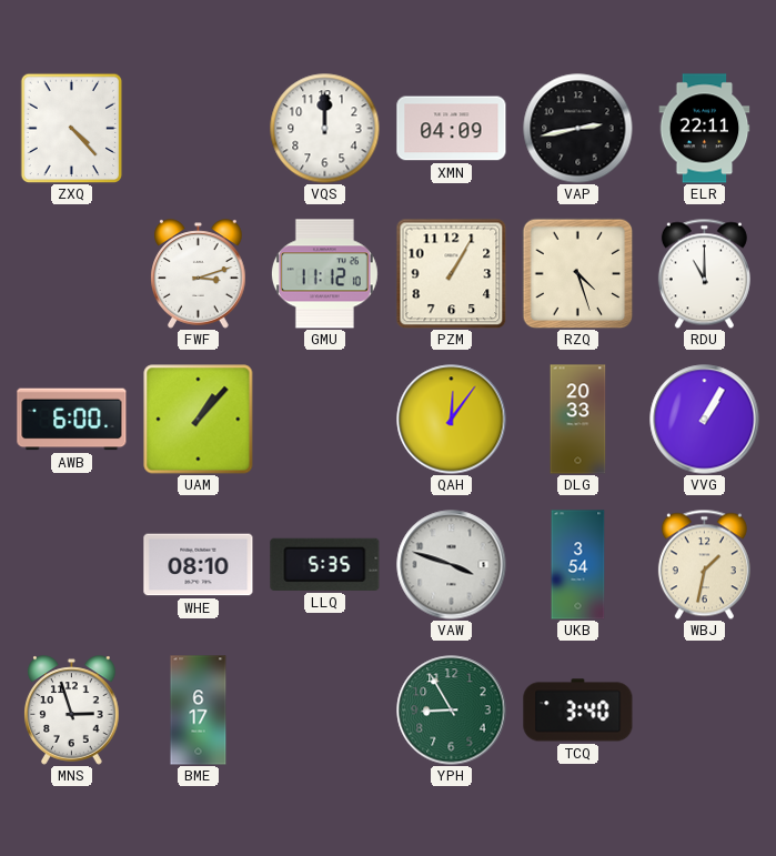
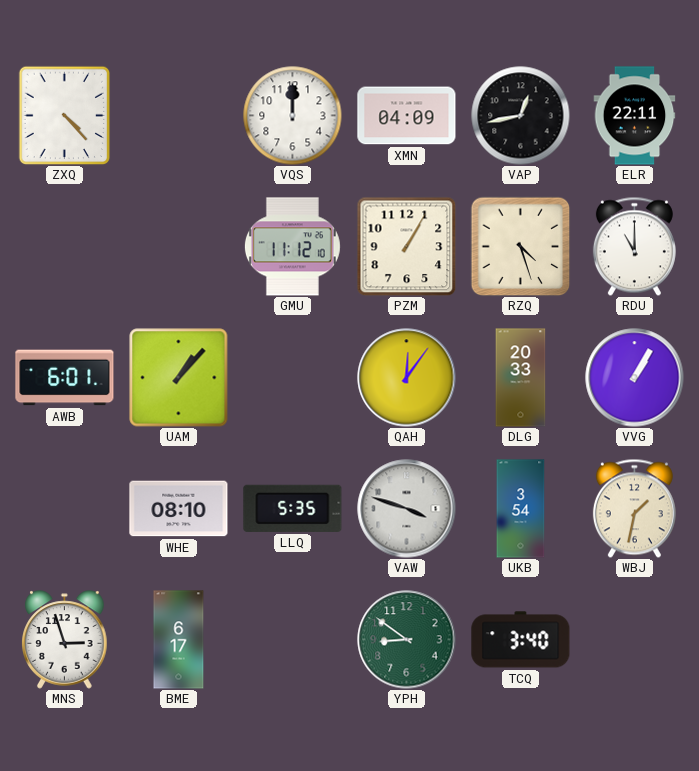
VAP: 2:43 -> 12:43
FWF: 3:12 -> none
AWB: 6:00 -> 6:01
YPH: 8:55 -> 8:51
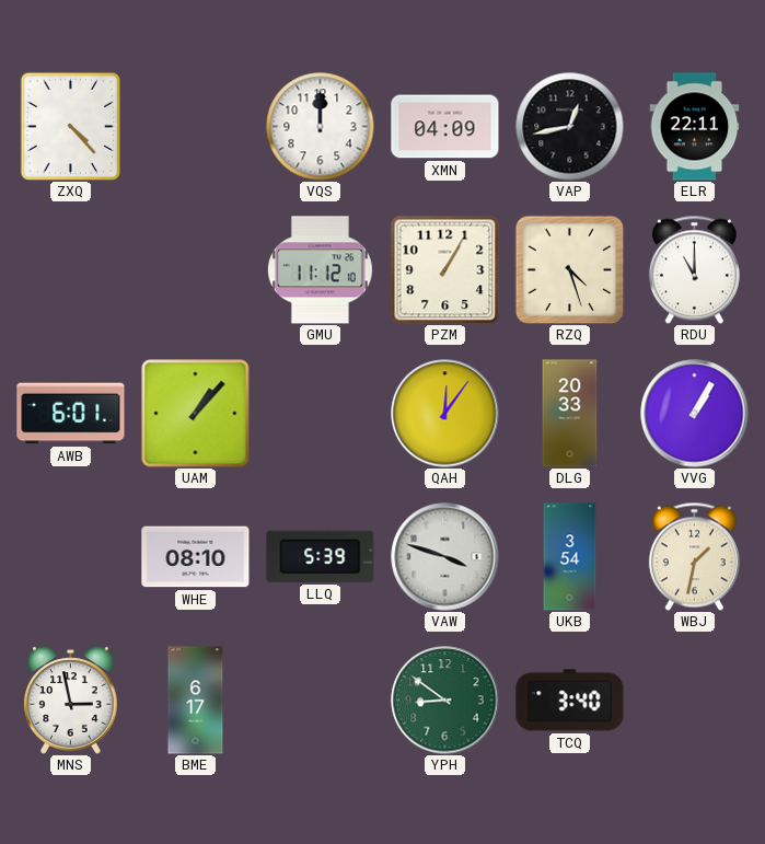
LLQ: 5:35 -> 5:39
MNS: 2:57 -> 2:58
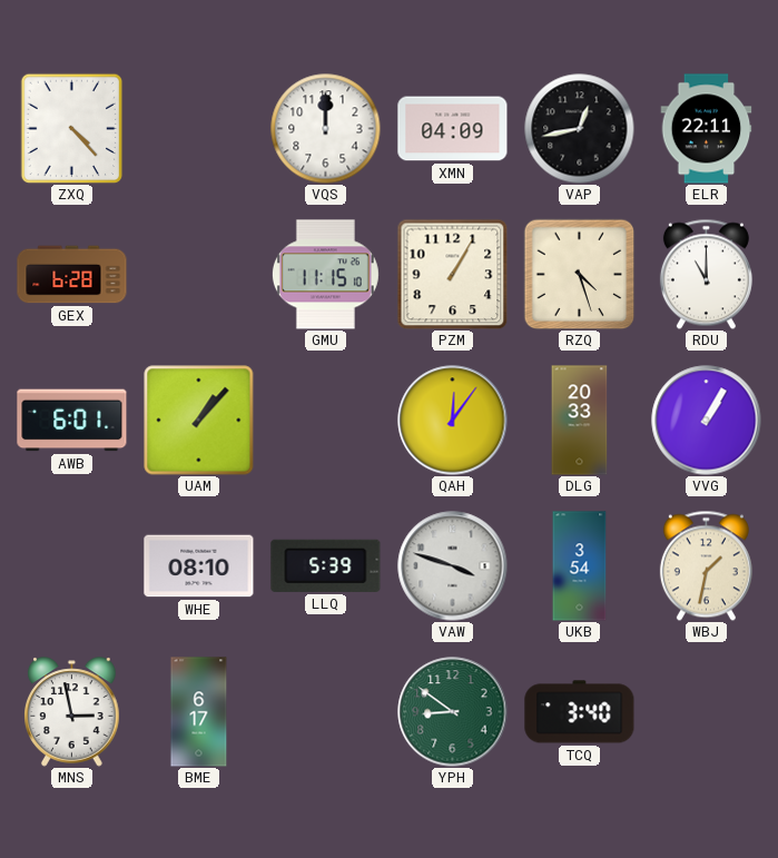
GEX: none -> 6:28
GMU: 11:12 -> 11:15
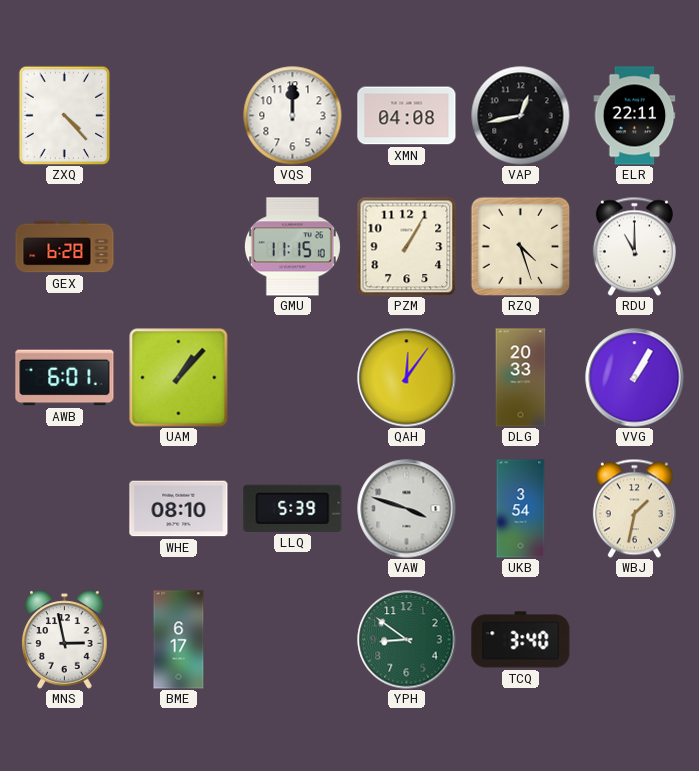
XMN: 04:09 -> 04:08
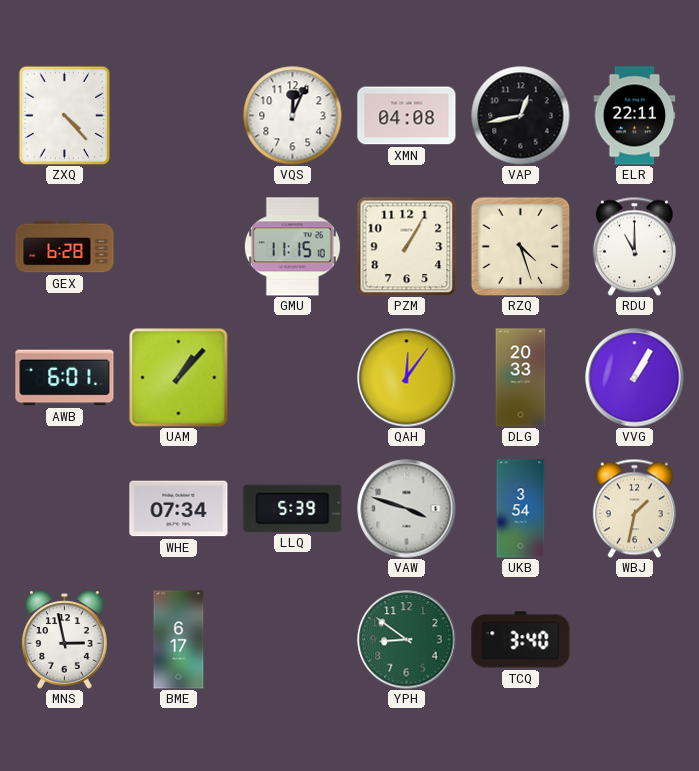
VQS: 12:00 -> 12:04
WHE: 08:10 -> 07:34
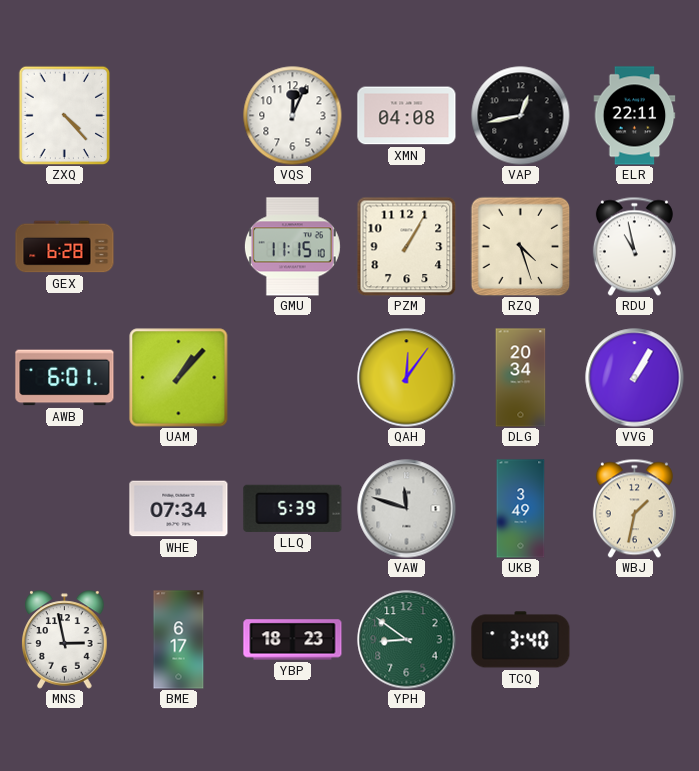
RDU: 11:00 -> 10:58
DLG: 20:33 -> 20:34
VAW: 3:48 -> 11:48
UKB: 3:54 -> 3:49
YBP: none -> 18:23
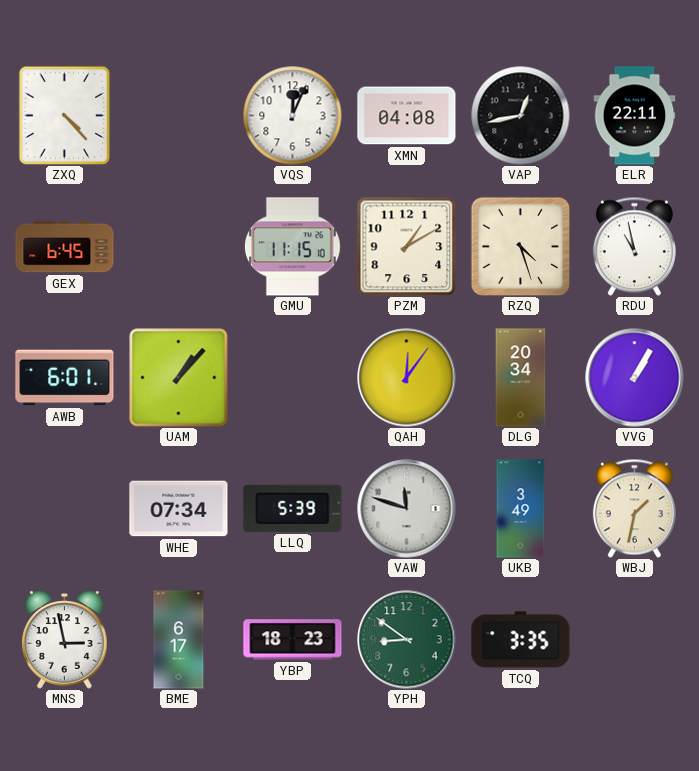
GEX: 6:28 -> 6:45
PZM: 1:05 -> 1:10
TCQ: 3:40 -> 3:35
